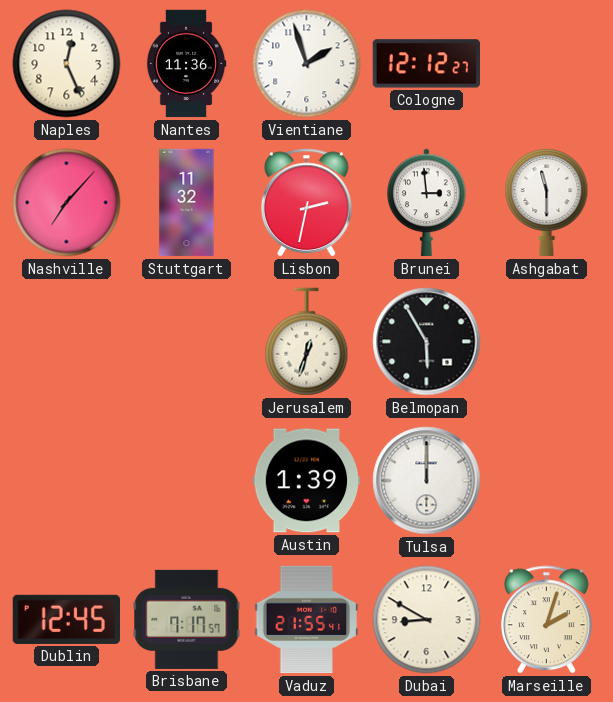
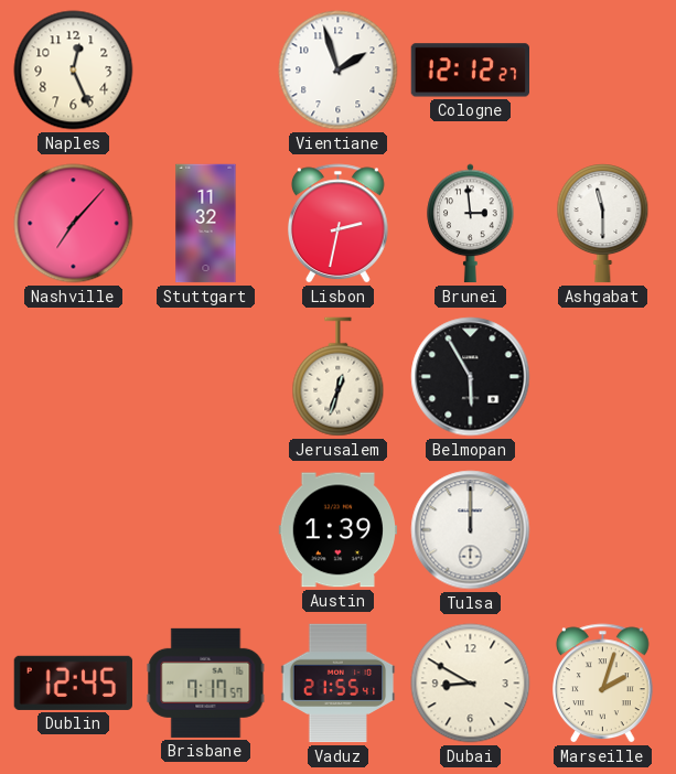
Nantes: 11:36 -> none
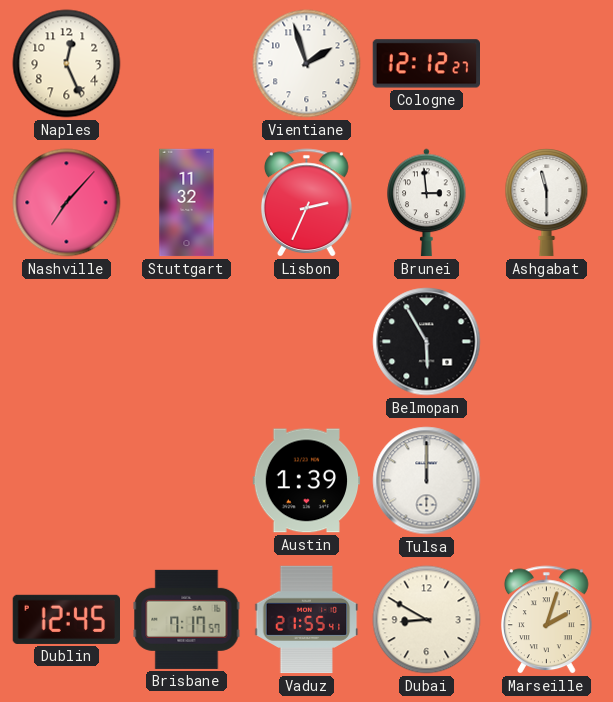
Lisbon: 2:32 -> 2:34
Jerusalem: 12:33 -> none
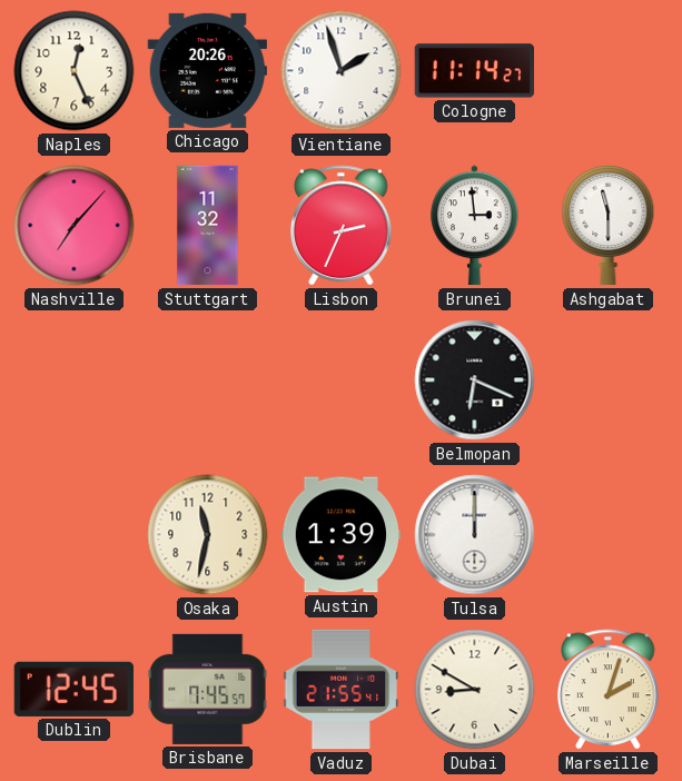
Chicago: none -> 20:26
Cologne: 12:12 -> 11:14
Belmopan: 5:55 -> 6:19
Osaka: none -> 11:32
Brisbane: 7:17 -> 7:45
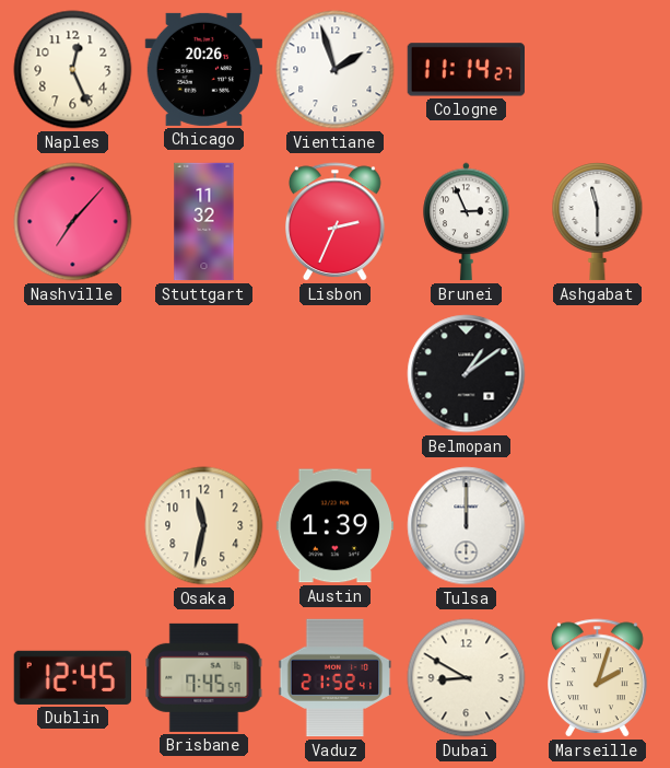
Brunei: 2:59 -> 2:56
Belmopan: 6:19 -> 1:09
Vaduz: 21:55 -> 21:52
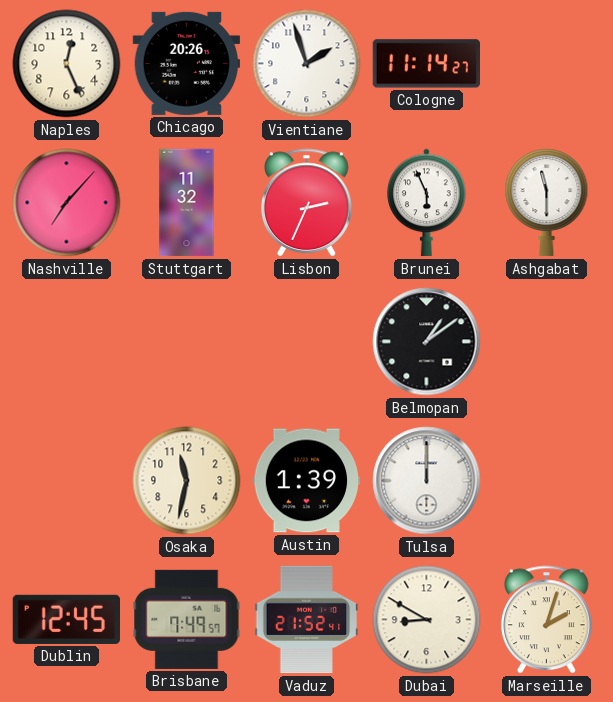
Brunei: 2:56 -> 5:56
Brisbane: 7:45 -> 7:49
